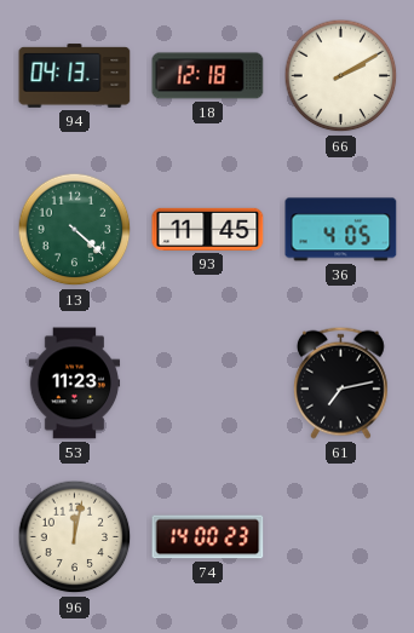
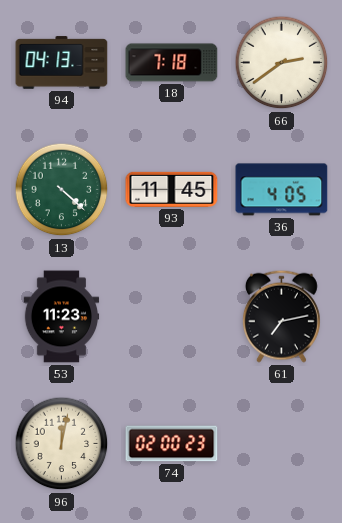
18: 12:18 -> 7:18
66: 2:10 -> 2:39
74: 14:00 -> 02:00
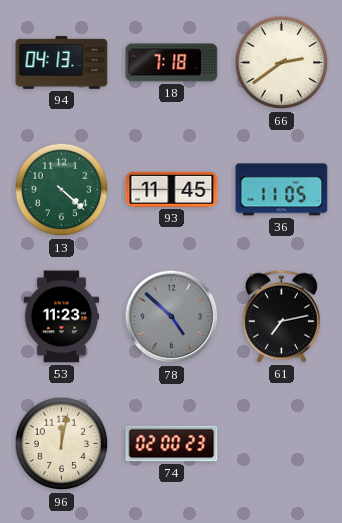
36: 4:05 -> 11:05
78: none -> 4:52
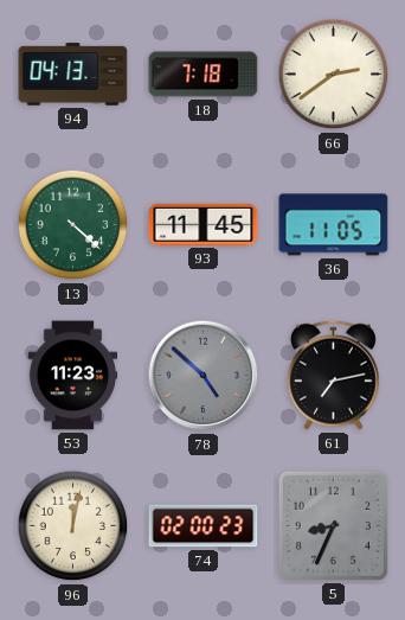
5: none -> 8:34
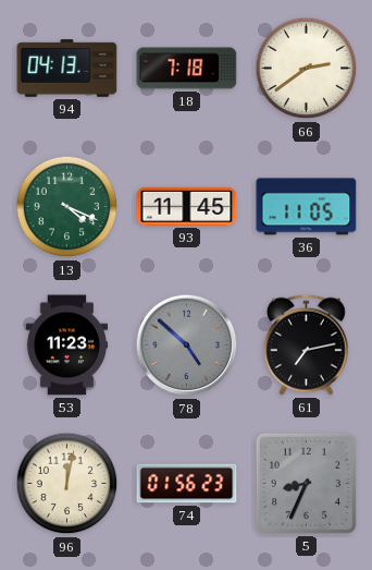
13: 4:22 -> 4:19
74: 02:00 -> 01:56
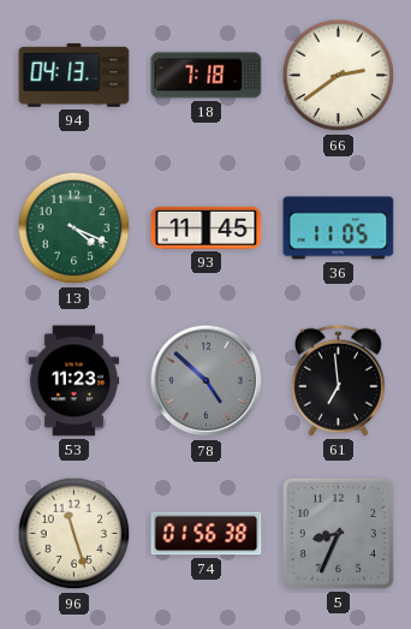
61: 7:13 -> 6:59
96: 12:02 -> 11:27
74: 01:56:23 -> 01:56:38
